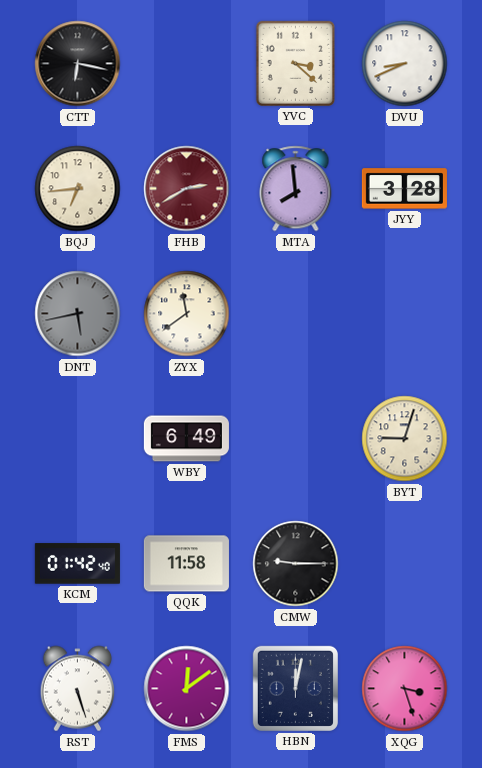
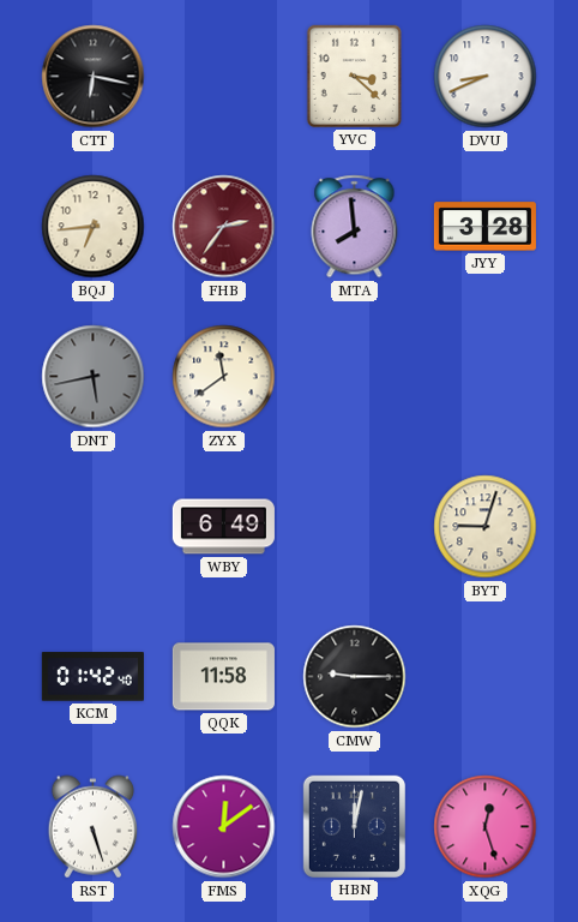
FHB: 2:40 -> 2:36
XQG: 3:27 -> 12:27
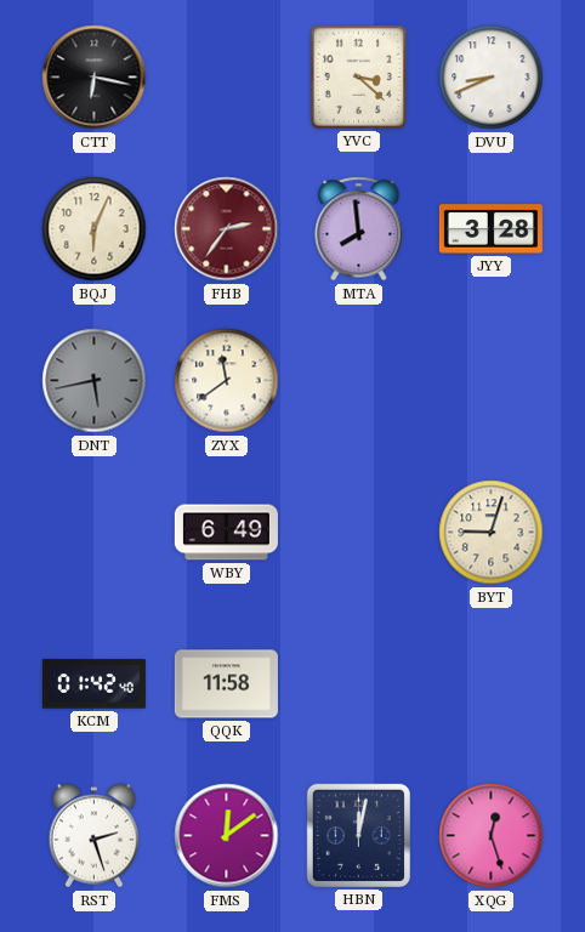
BQJ: 6:44 -> 6:04
CMW: 9:15 -> none
RST: 5:27 -> 2:27
